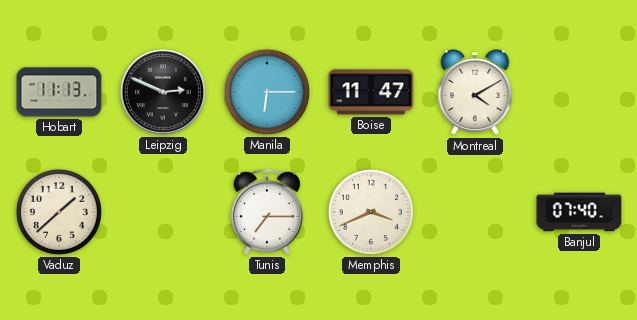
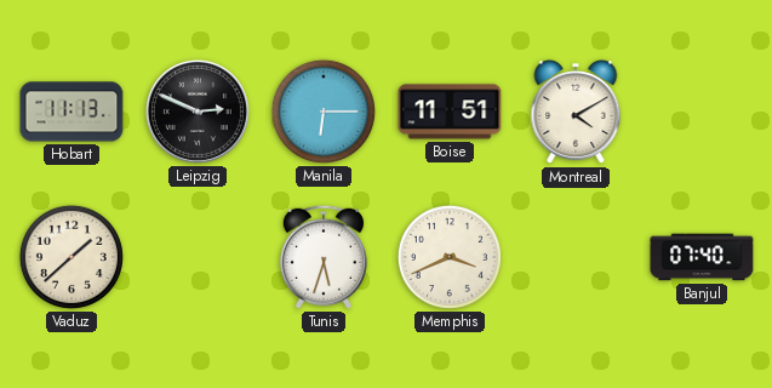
Boise: 11:47 -> 11:51
Tunis: 7:15 -> 5:33
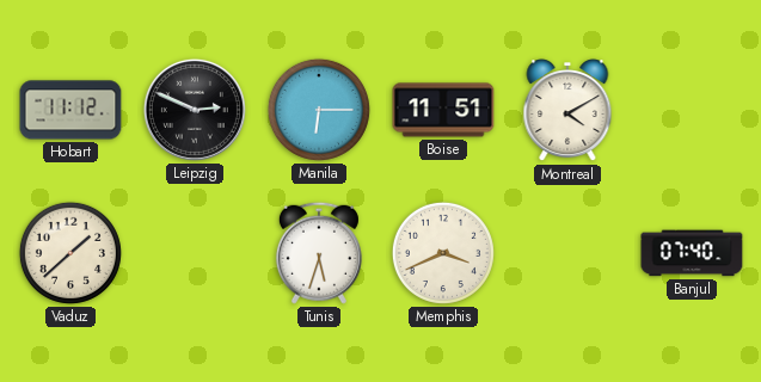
Hobart: 11:13 -> 11:12
